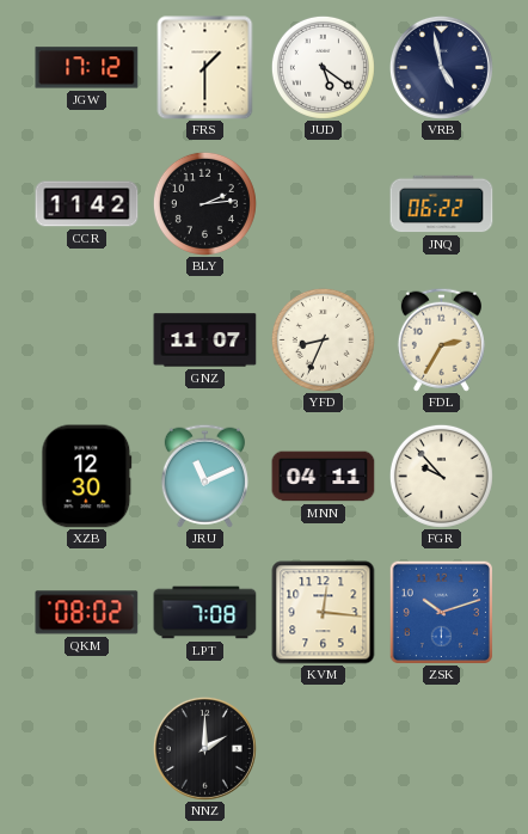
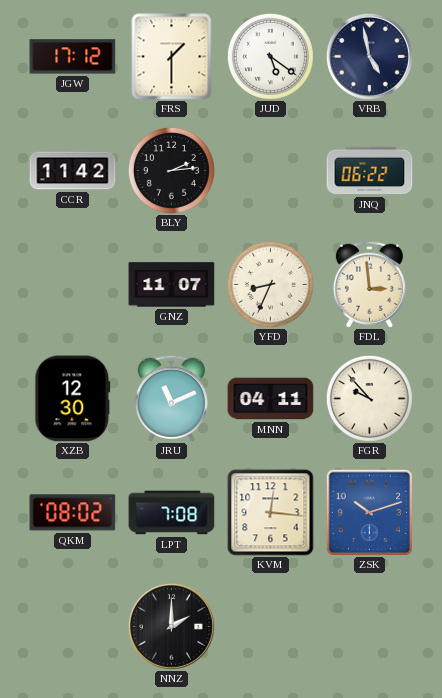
FDL: 2:35 -> 2:59
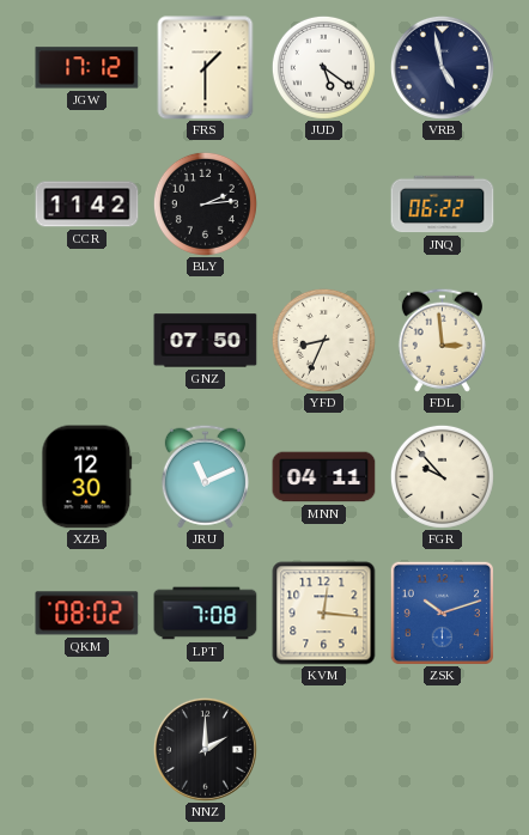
GNZ: 11:07 -> 07:50
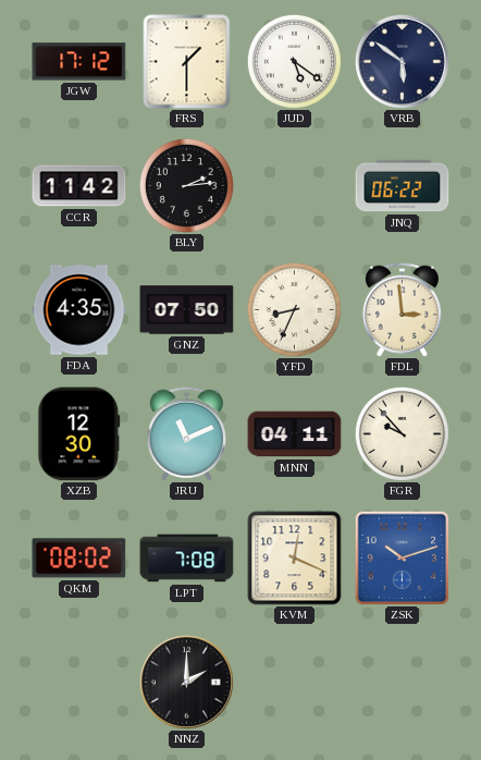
VRB: 4:58 -> 5:51
FDA: none -> 4:35
KVM: 12:16 -> 12:19
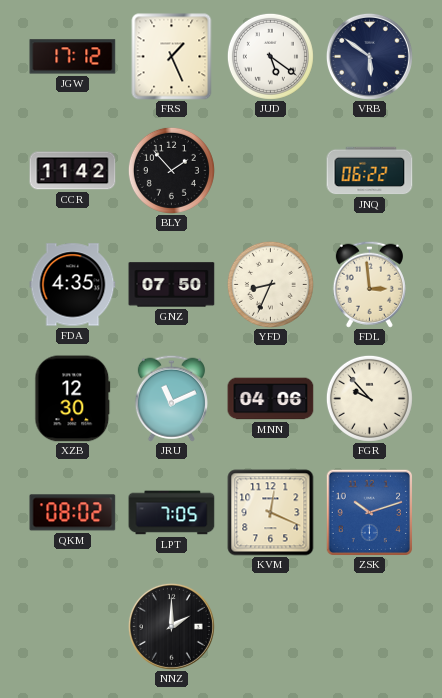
FRS: 1:30 -> 1:26
BLY: 2:14 -> 1:53
MNN: 04:11 -> 04:06
LPT: 7:08 -> 7:05
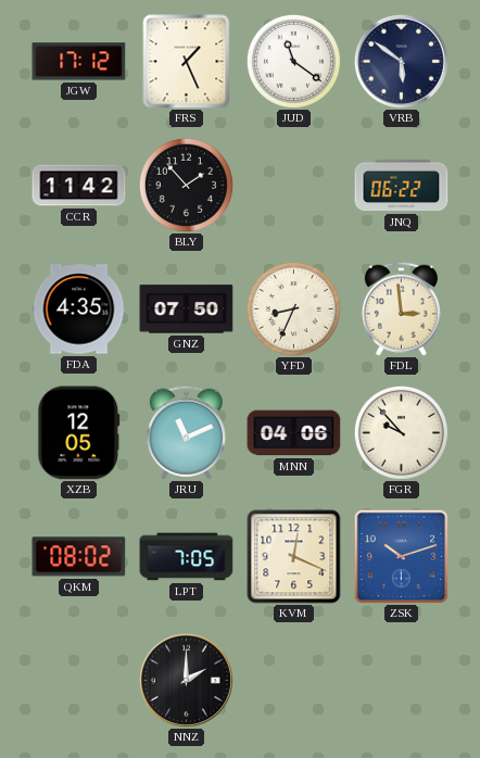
JUD: 5:21 -> 11:21
XZB: 12:30 -> 12:05
